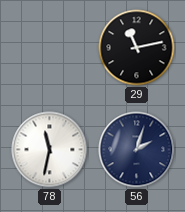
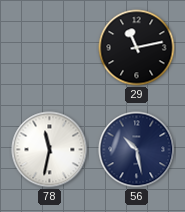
56: 2:03 -> 10:28
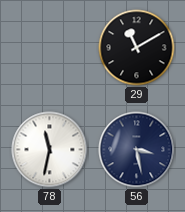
29: 11:13 -> 11:10
56: 10:28 -> 3:28
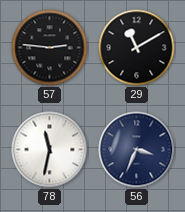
57: none -> 2:46
56: 3:28 -> 3:34
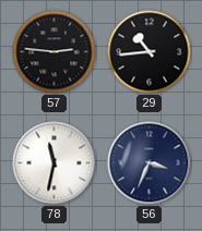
29: 11:10 -> 10:44
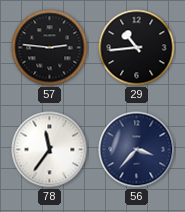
78: 11:32 -> 11:36
56: 3:34 -> 3:37
